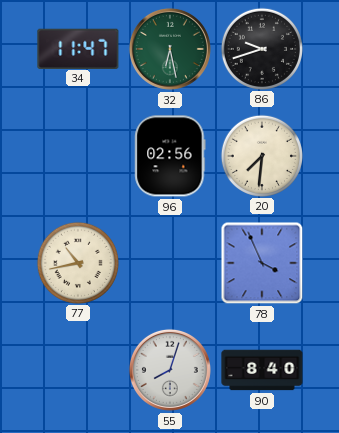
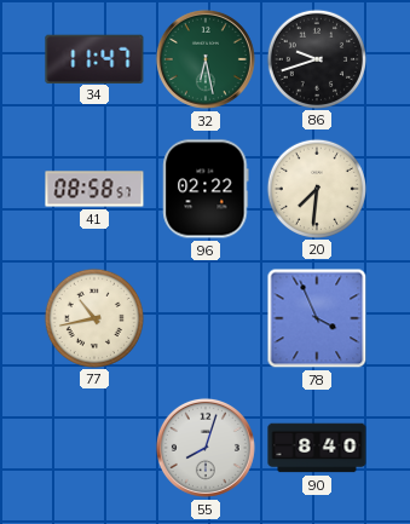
41: none -> 08:58
96: 02:56 -> 02:22
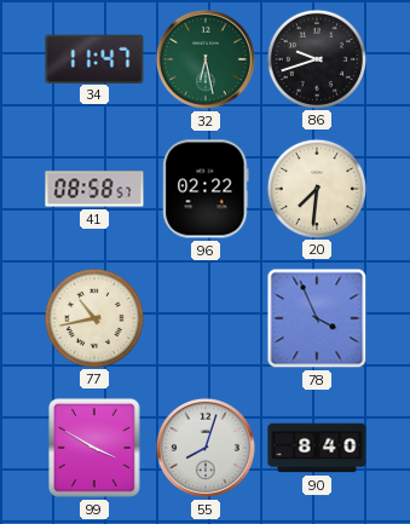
99: none -> 3:50
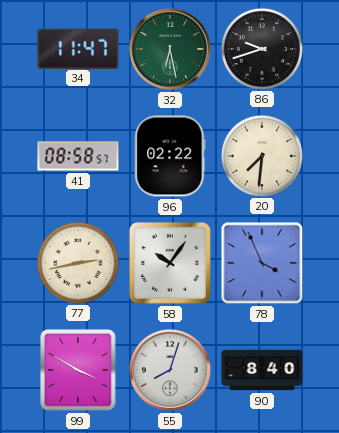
77: 10:43 -> 2:43
58: none -> 10:06
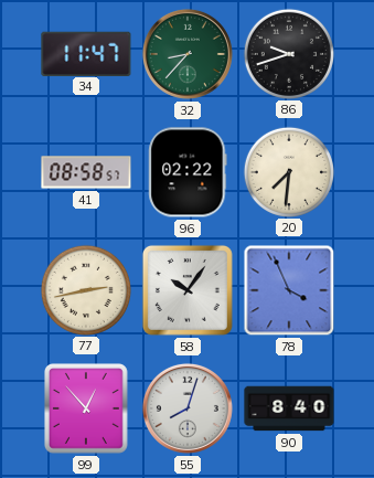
32: 6:28 -> 8:37
99: 3:50 -> 12:53
